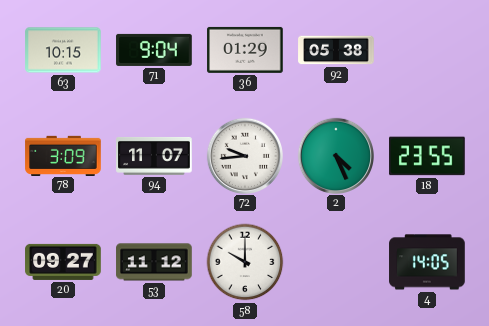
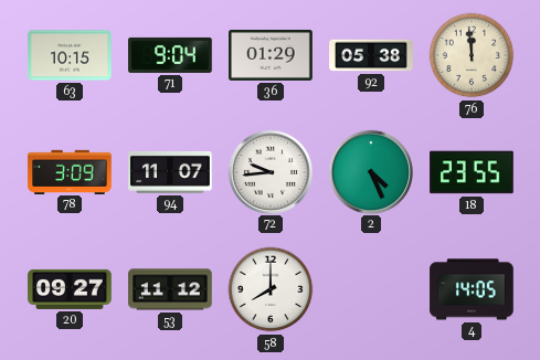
76: none -> 11:59
58: 10:00 -> 8:00
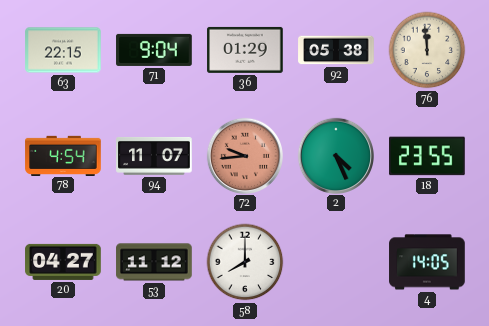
63: 10:15 -> 22:15
78: 3:09 -> 4:54
72 dial: white -> salmon
20: 09:27 -> 04:27
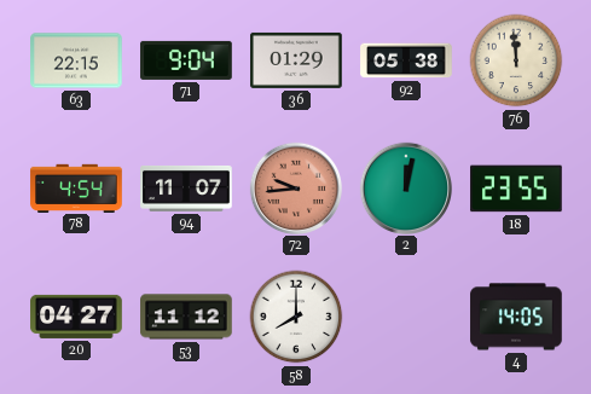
2: 4:26 -> 12:02
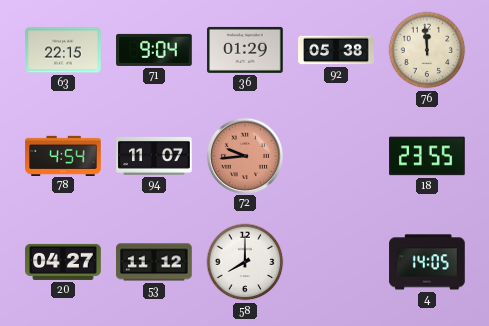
2: 12:02 -> none
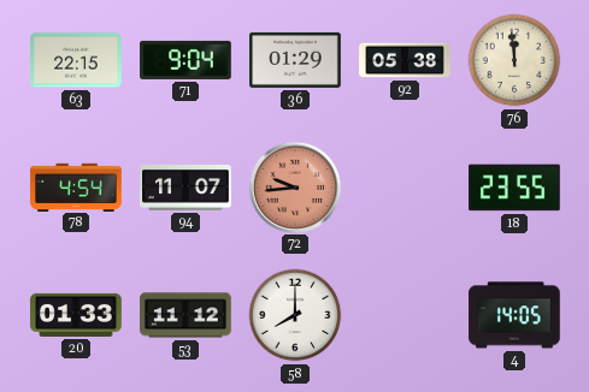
20: 04:27 -> 01:33
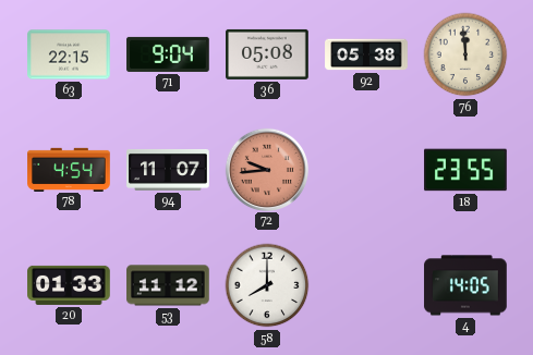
36: 01:29 -> 05:08
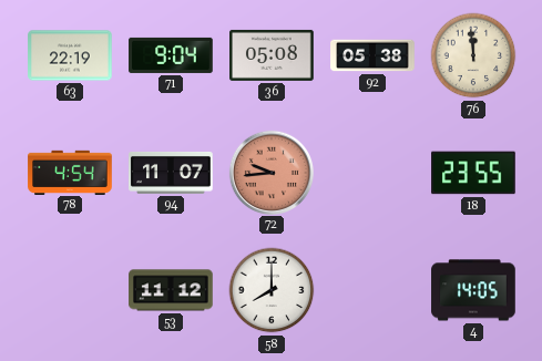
63: 22:15 -> 22:19
20: 01:33 -> none
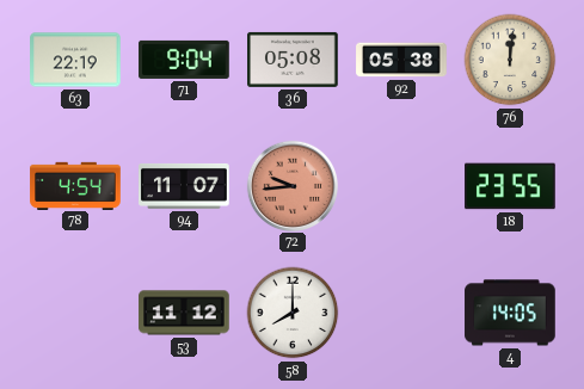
76: 11:59 -> 12:01
